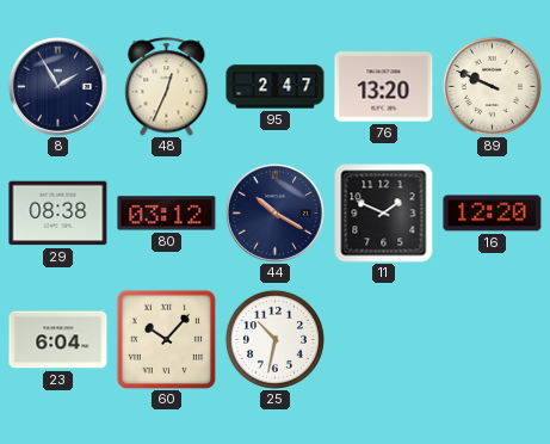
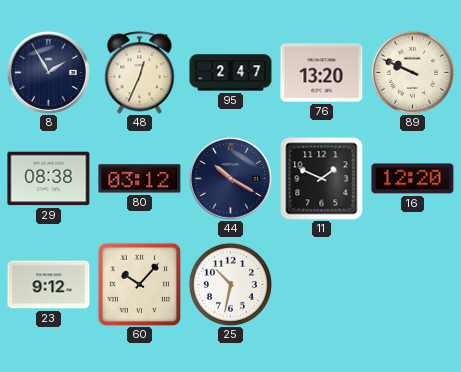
23: 6:04 -> 9:12
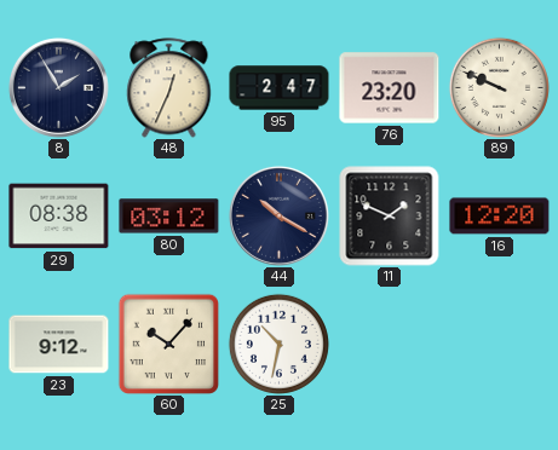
76: 13:20 -> 23:20
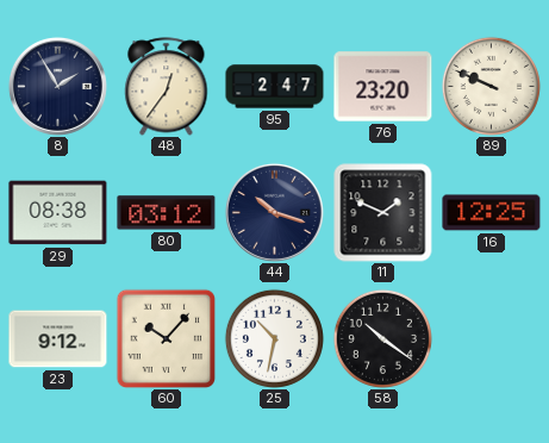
48: 12:34 -> 12:36
44: 10:20 -> 10:18
16: 12:20 -> 12:25
58: none -> 10:21
